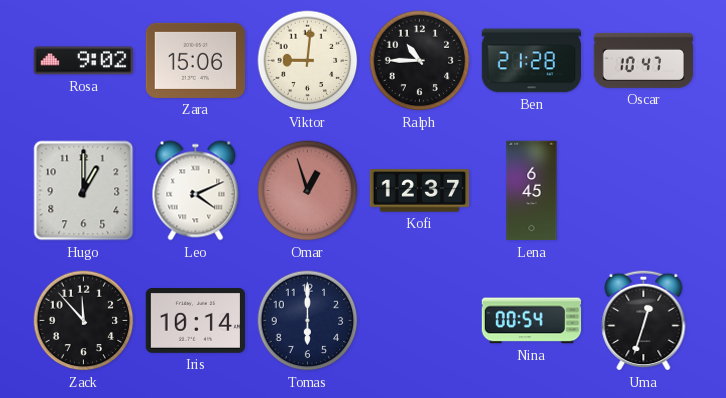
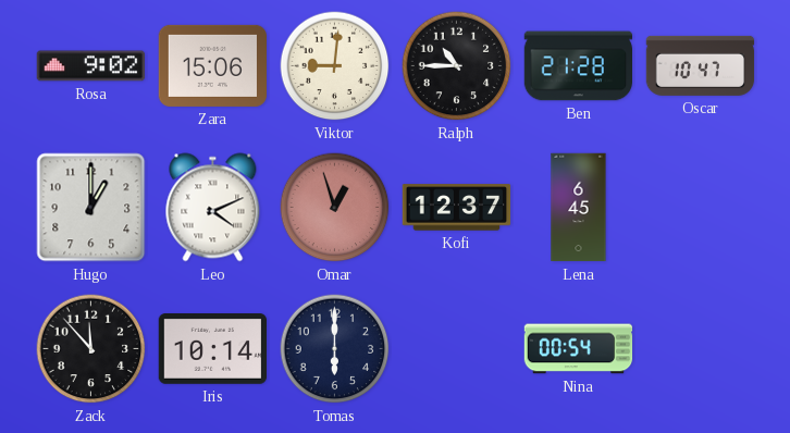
Uma: 12:33 -> none
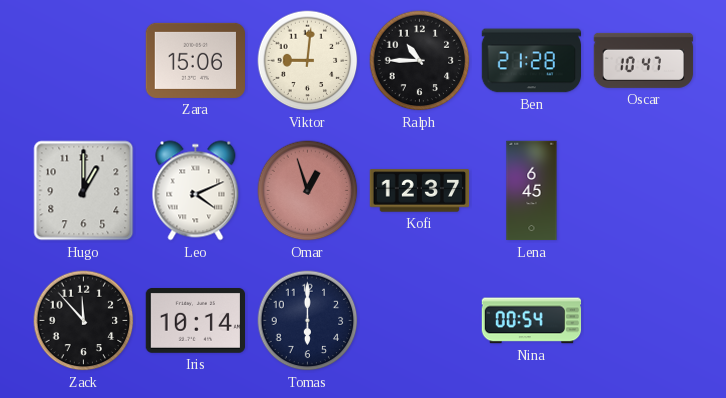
Rosa: 9:02 -> none
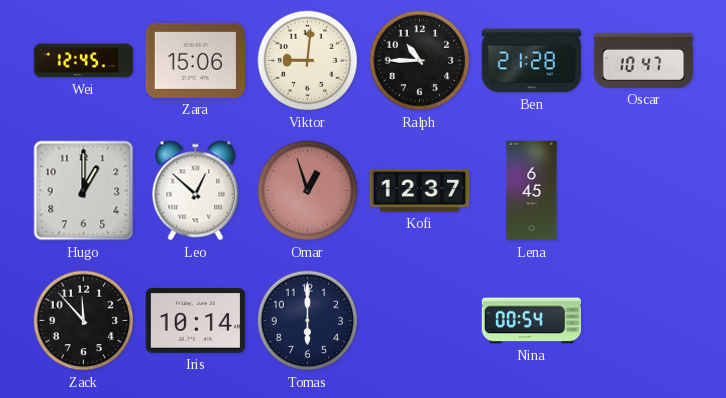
Wei: none -> 12:45
Leo: 4:11 -> 12:52
